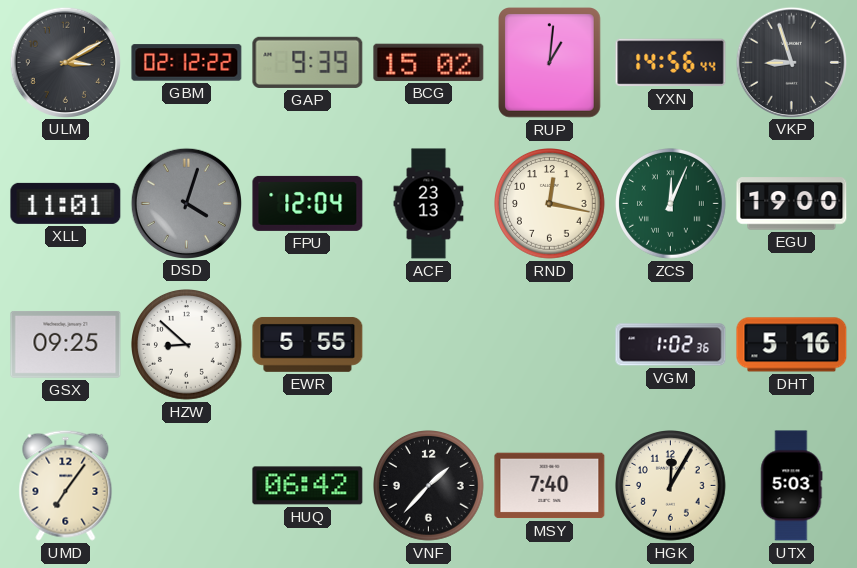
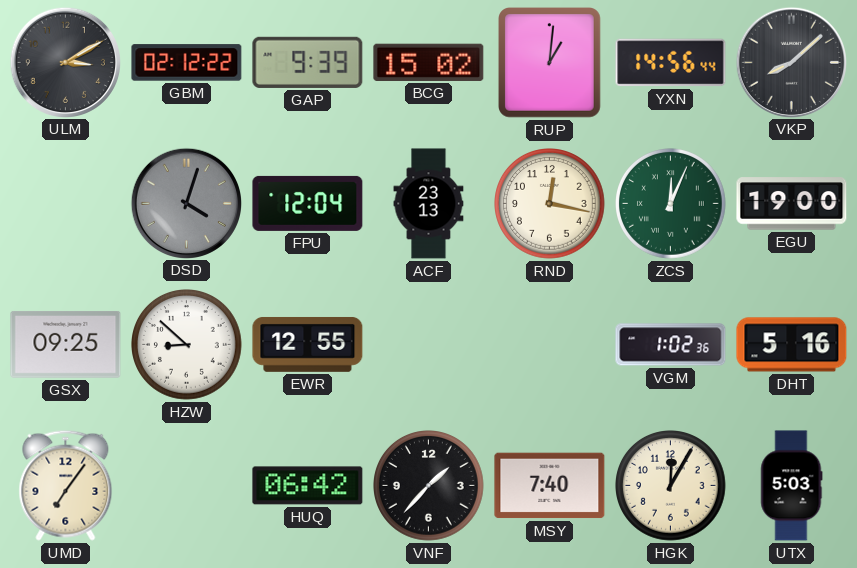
VKP: 8:57 -> 8:08
XLL: 11:01 -> none
EWR: 5:55 -> 12:55
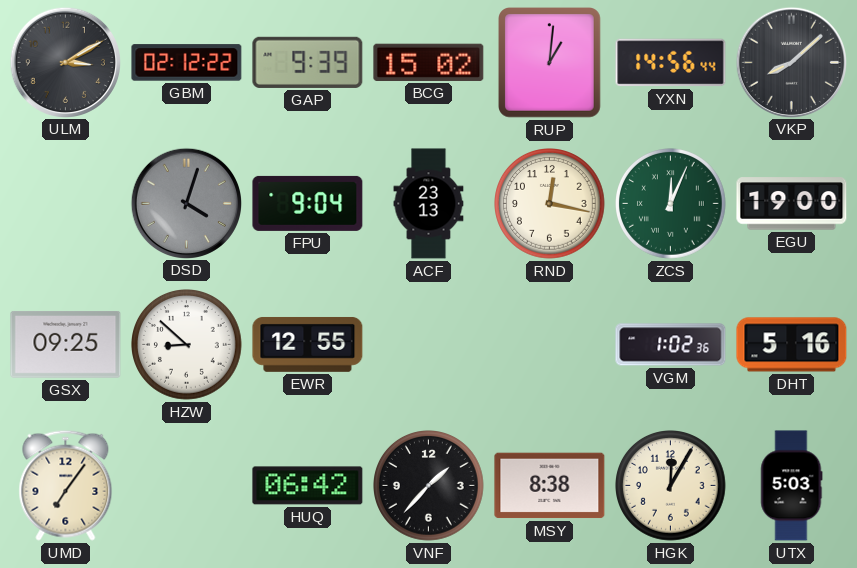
FPU: 12:04 -> 9:04
MSY: 7:40 -> 8:38
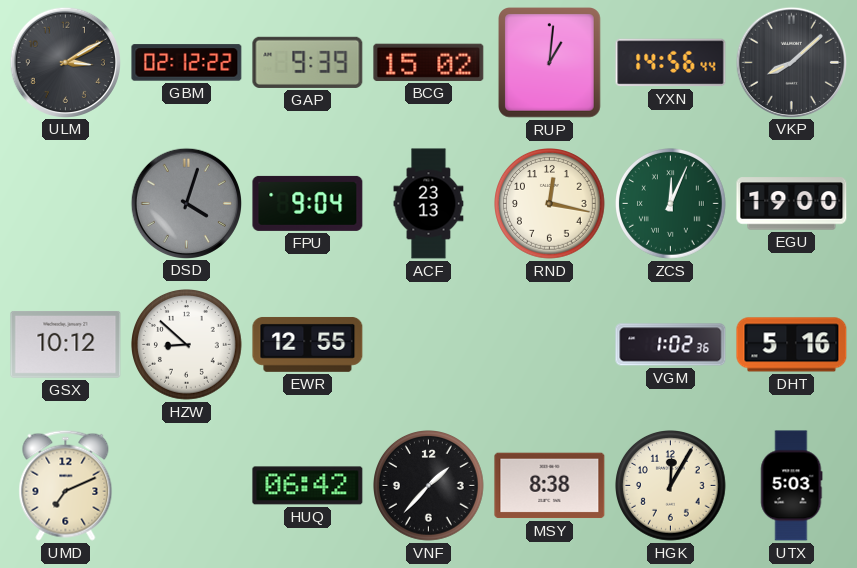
GSX: 09:25 -> 10:12
UMD: 7:06 -> 7:11
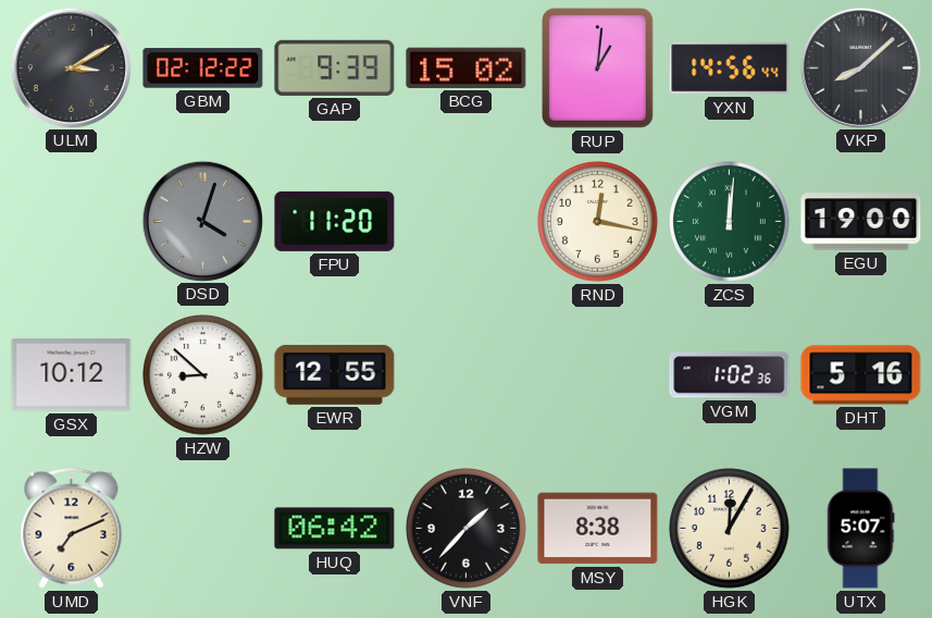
FPU: 9:04 -> 11:20
ACF: 23:13 -> none
ZCS: 12:04 -> 12:01
UTX: 5:03 -> 5:07
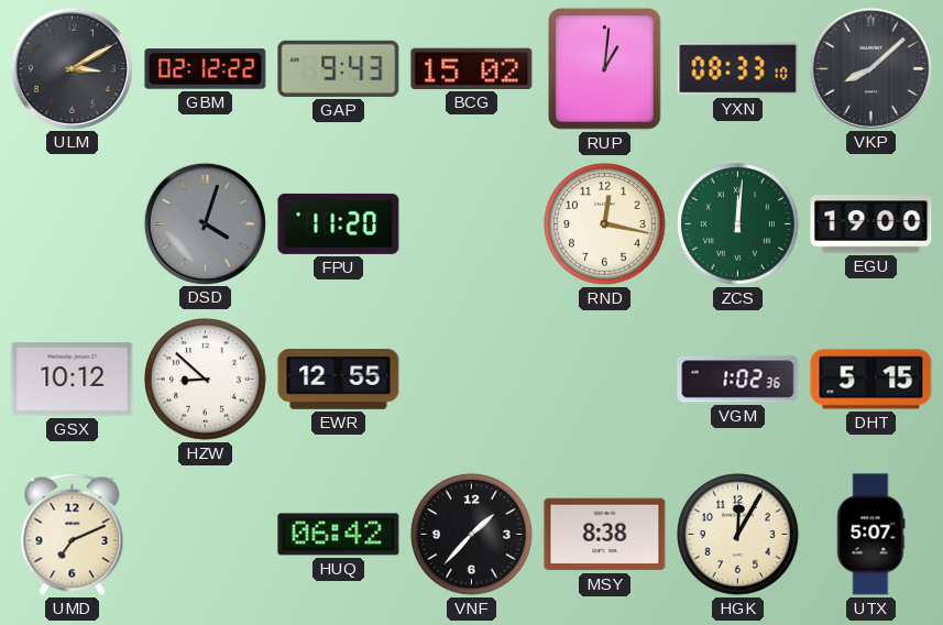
GAP: 9:39 -> 9:43
YXN: 14:56 -> 08:33
DHT: 5:16 -> 5:15
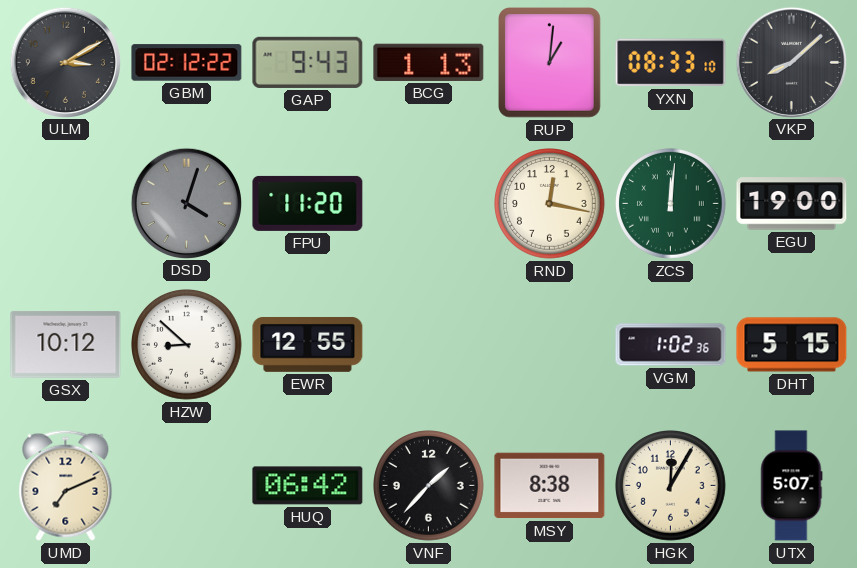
BCG: 15:02 -> 1:13
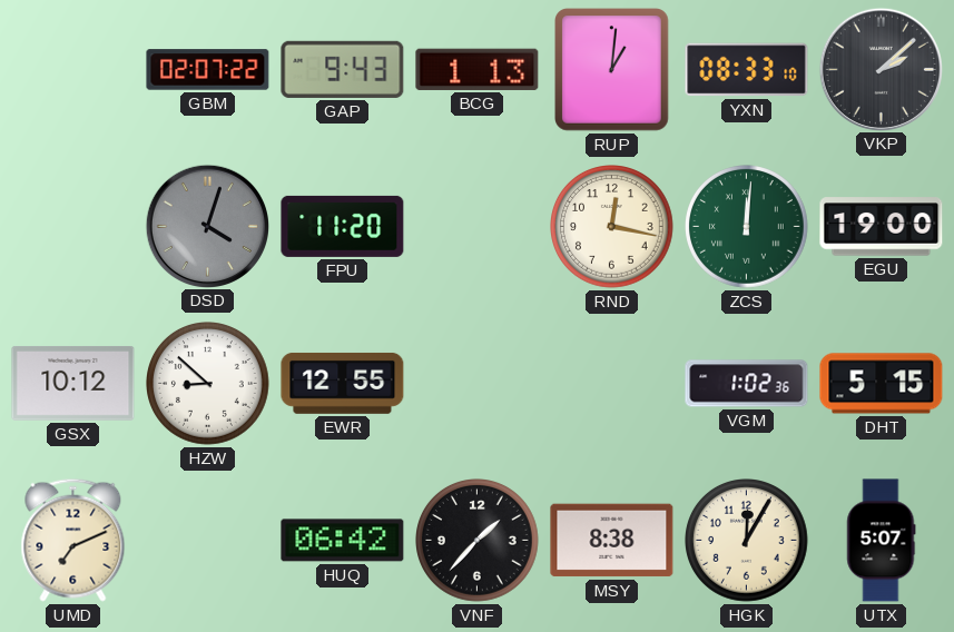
ULM: 3:10 -> none
GBM: 02:12 -> 02:07
VKP: 8:08 -> 2:08
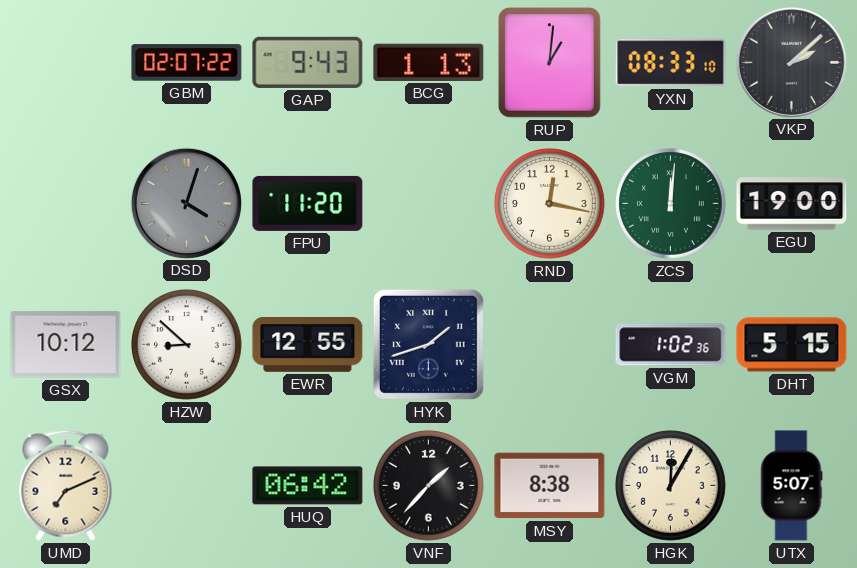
HYK: none -> 1:42
